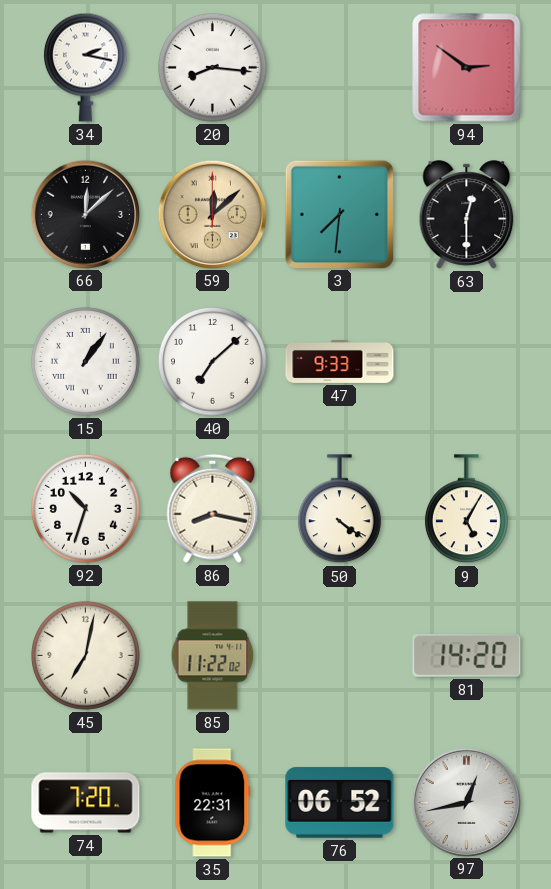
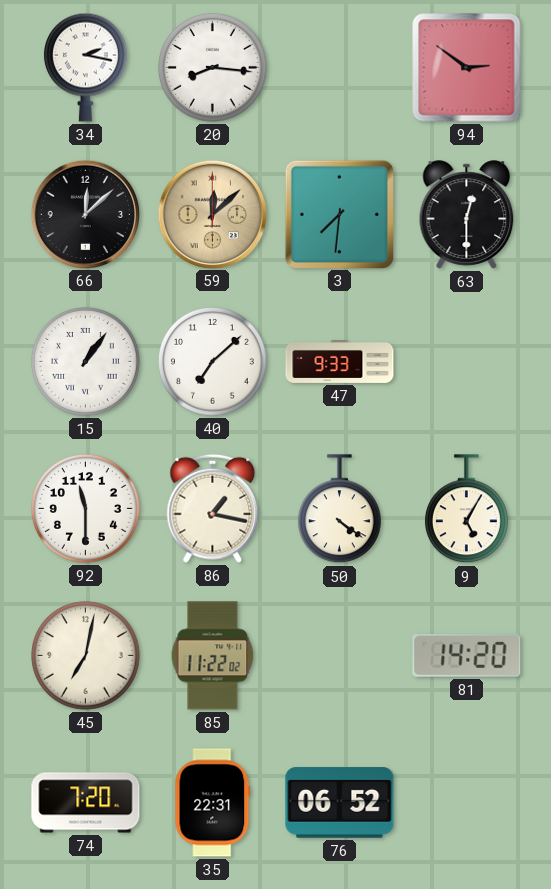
92: 10:33 -> 11:30
86: 8:17 -> 1:17
97: 12:43 -> none
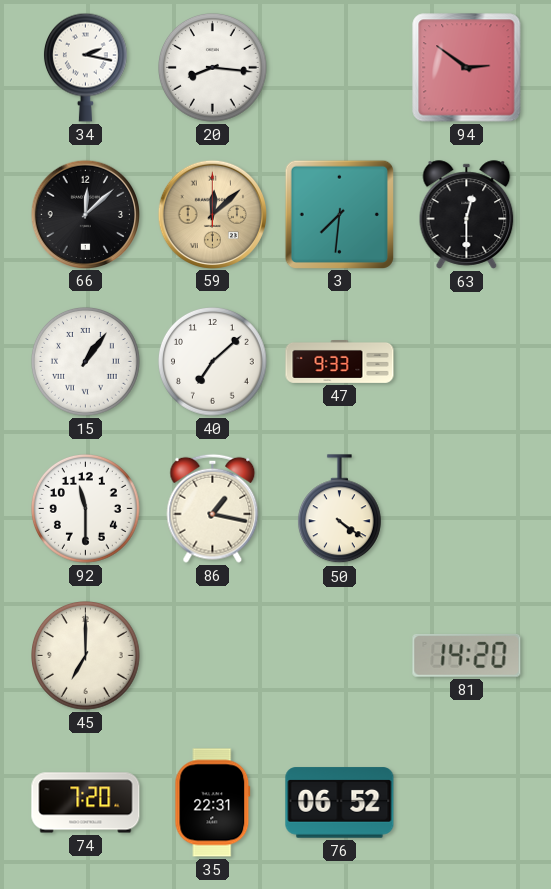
9: 5:05 -> none
45: 7:02 -> 7:00
85: 11:22 -> none
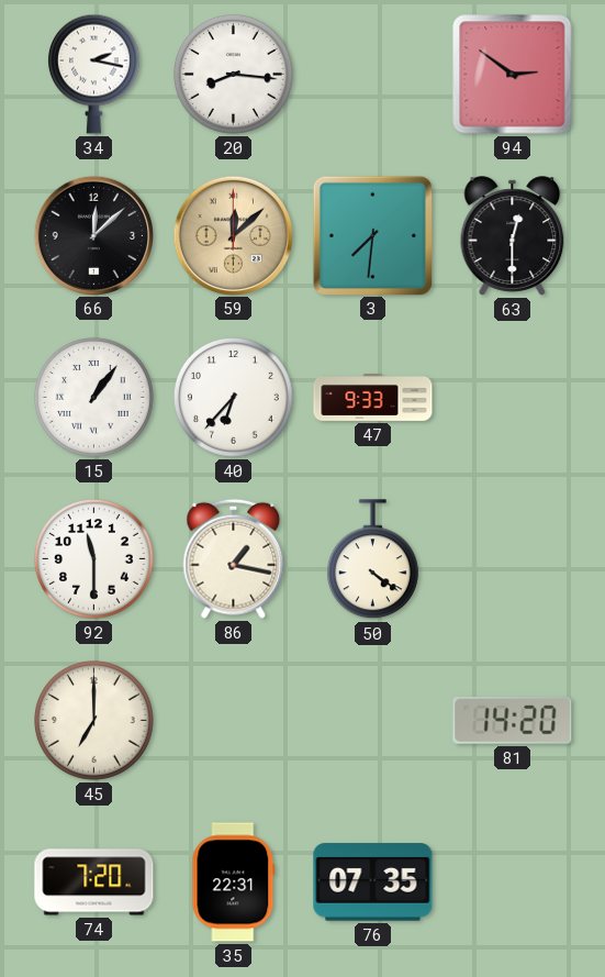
40: 7:08 -> 6:37
76: 06:52 -> 07:35
